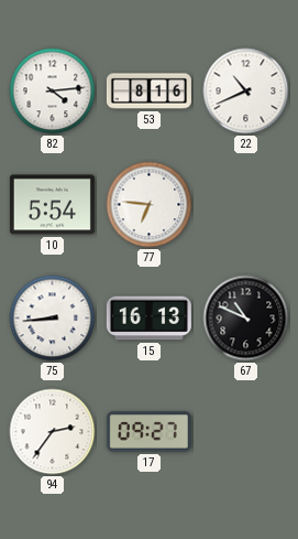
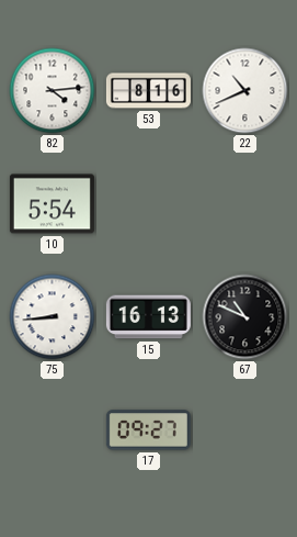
77: 6:46 -> none
94: 2:36 -> none
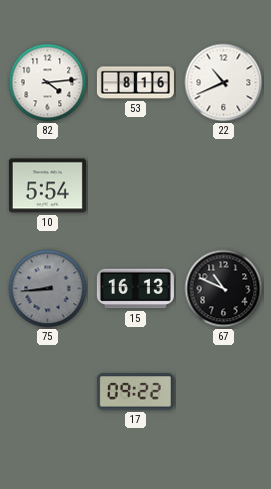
75 dial: white -> grey
17: 09:27 -> 09:22
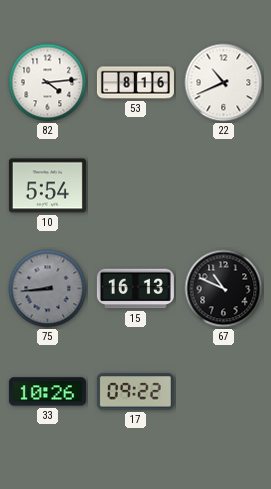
33: none -> 10:26
